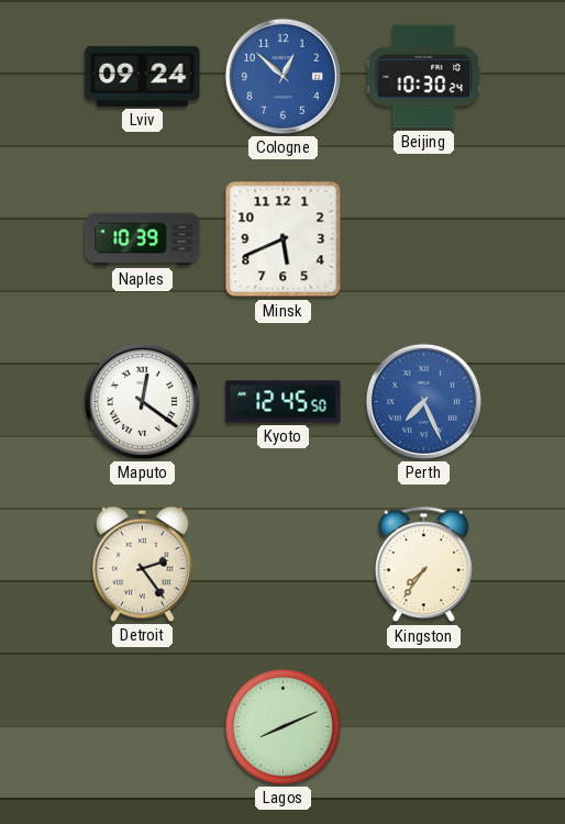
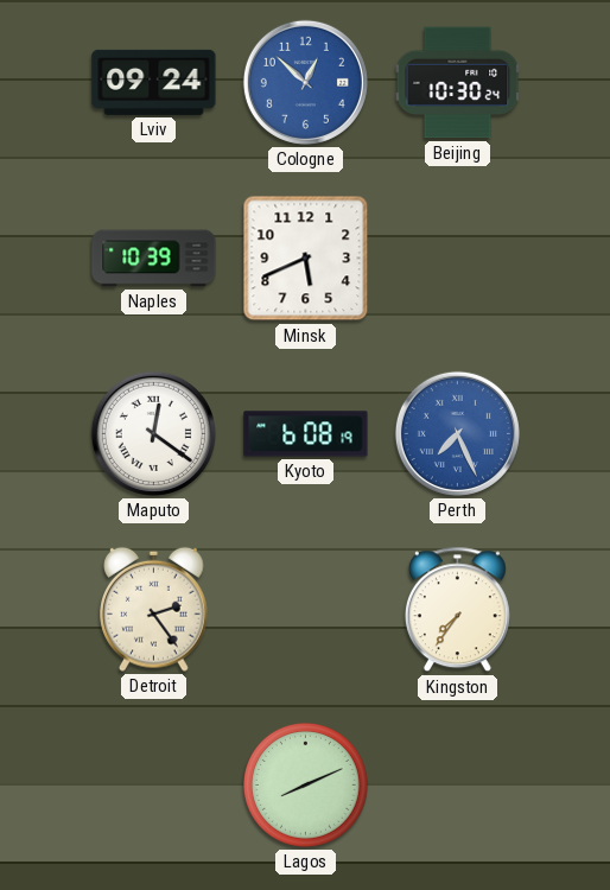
Kyoto: 12:45 -> 6:08
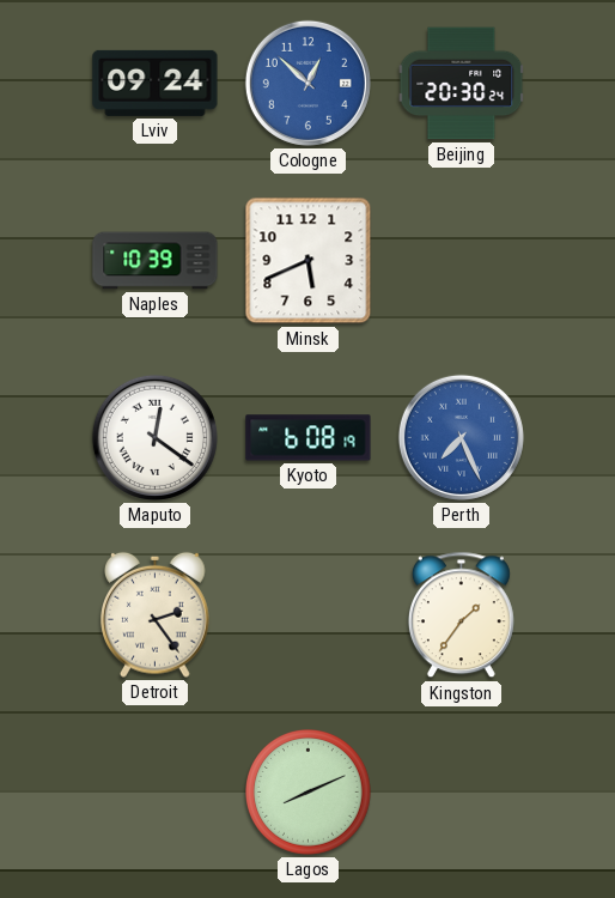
Beijing: 10:30 -> 20:30
Kingston: 7:36 -> 1:36
